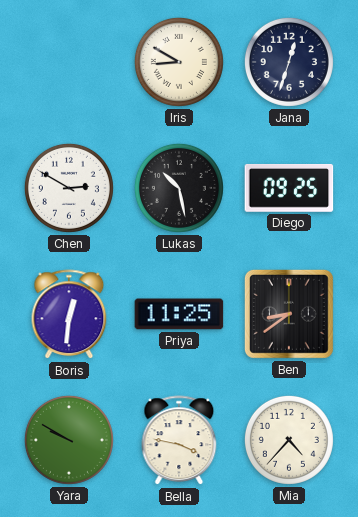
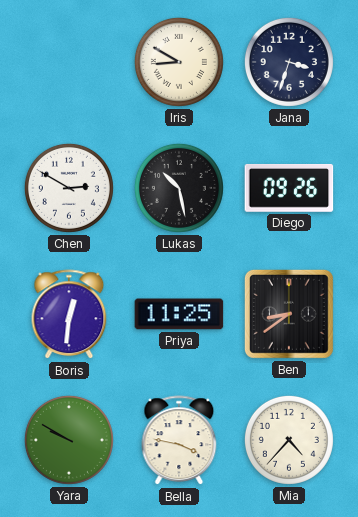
Jana: 12:33 -> 3:33
Diego: 09:25 -> 09:26
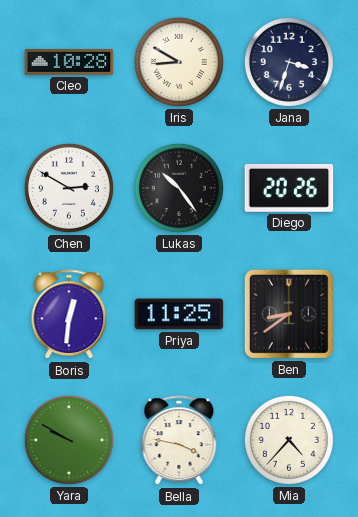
Cleo: none -> 10:28
Lukas: 10:28 -> 10:24
Diego: 09:26 -> 20:26
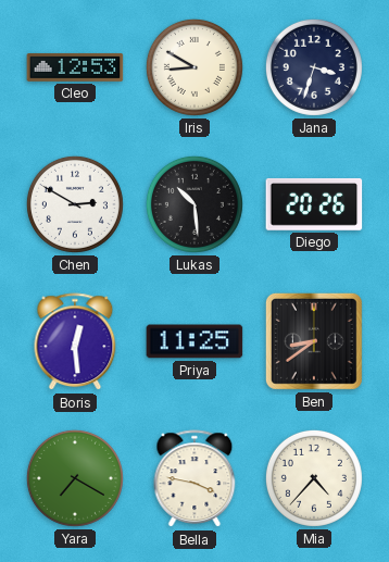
Cleo: 10:28 -> 12:53
Lukas: 10:24 -> 10:29
Boris: 12:31 -> 12:29
Yara: 9:50 -> 7:20
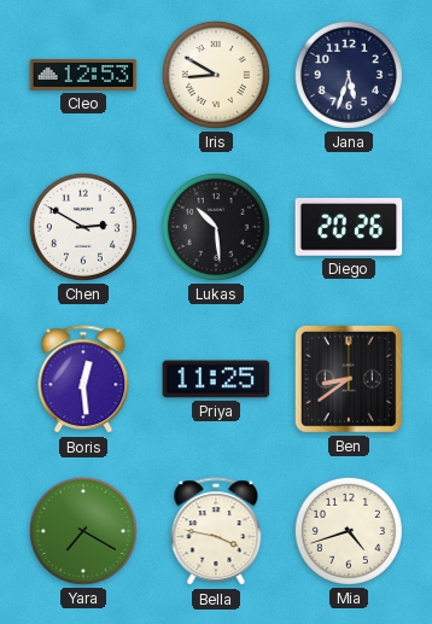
Jana: 3:33 -> 5:33
Mia: 4:37 -> 4:42
